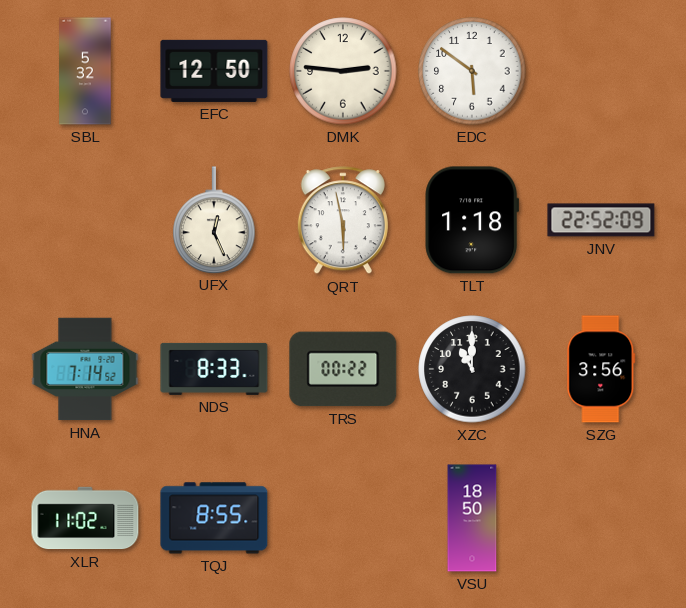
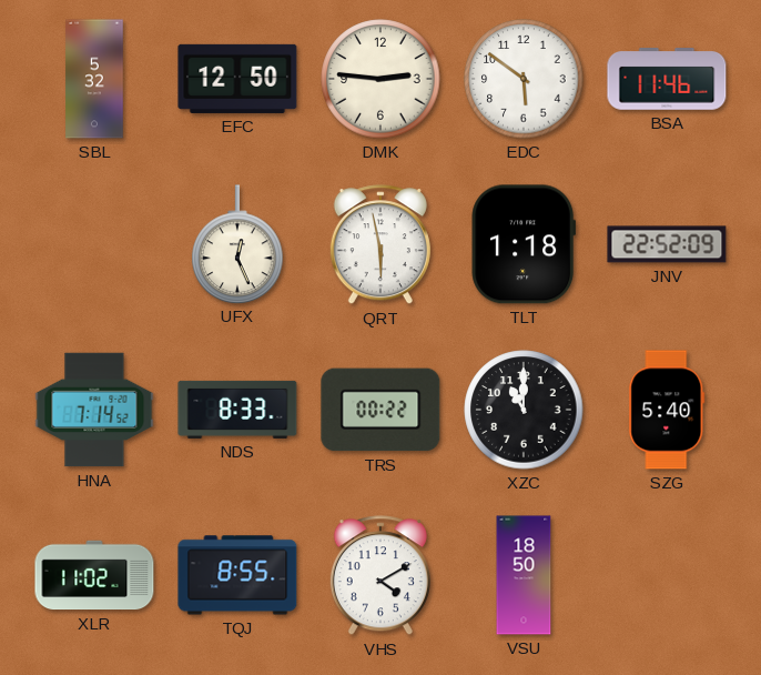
BSA: none -> 11:46
SZG: 3:56 -> 5:40
VHS: none -> 4:10
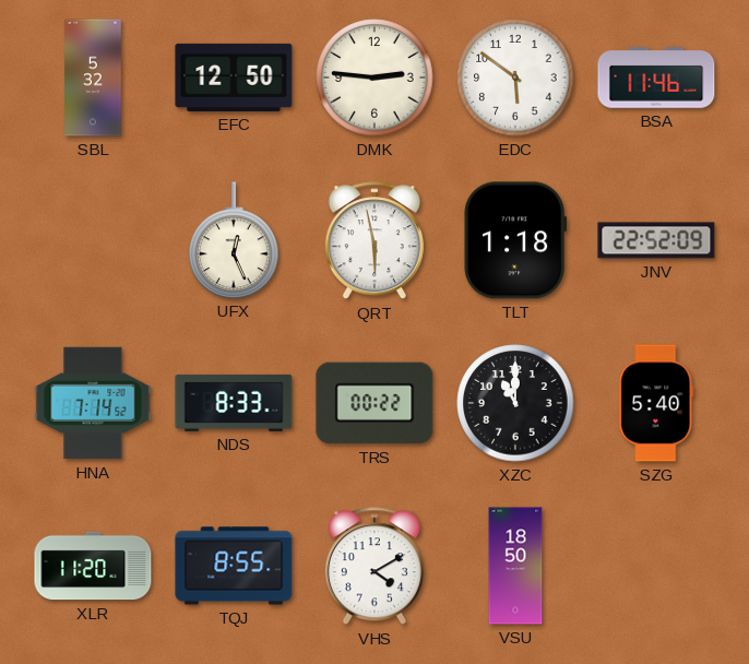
XLR: 11:02 -> 11:20
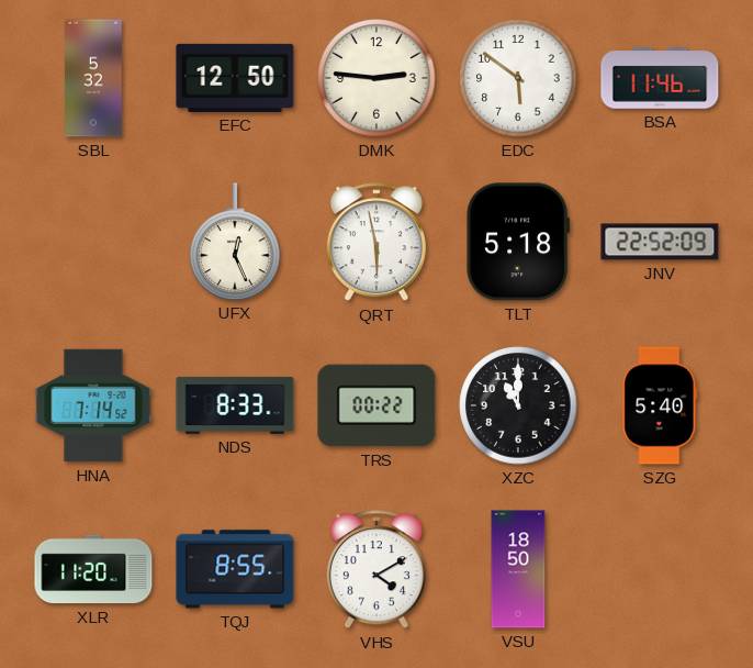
TLT: 1:18 -> 5:18
